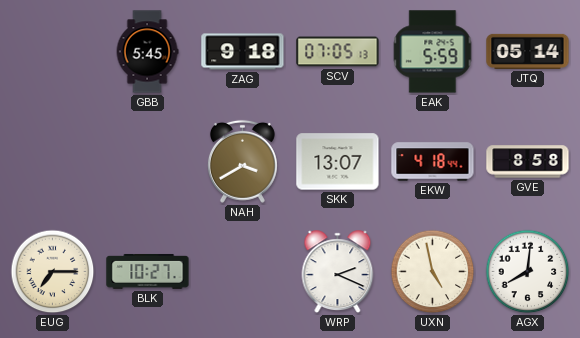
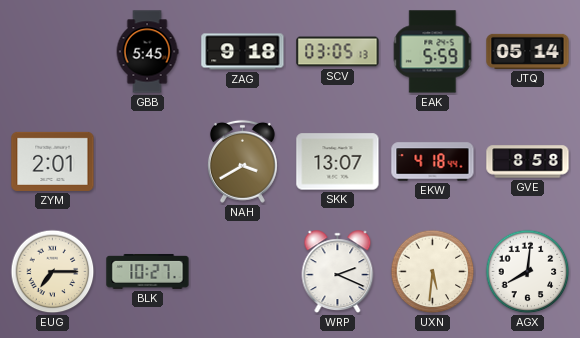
SCV: 07:05 -> 03:05
ZYM: none -> 2:01
UXN: 4:58 -> 5:31
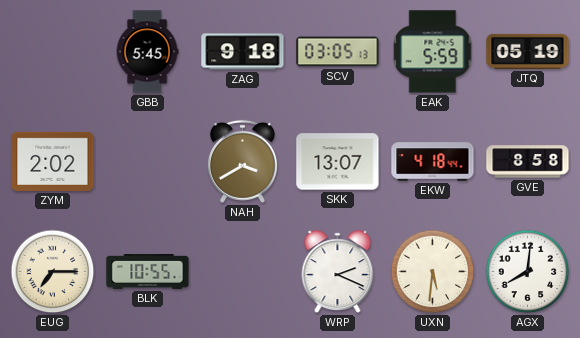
JTQ: 05:14 -> 05:19
ZYM: 2:01 -> 2:02
BLK: 10:27 -> 10:55
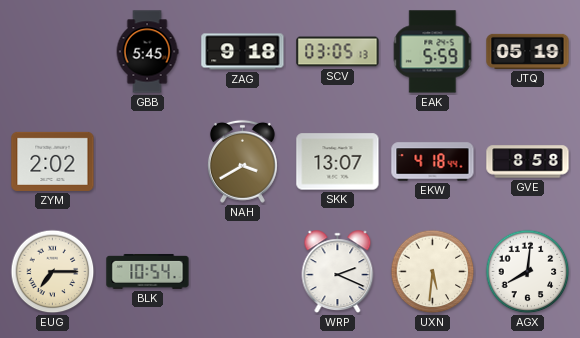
BLK: 10:55 -> 10:54
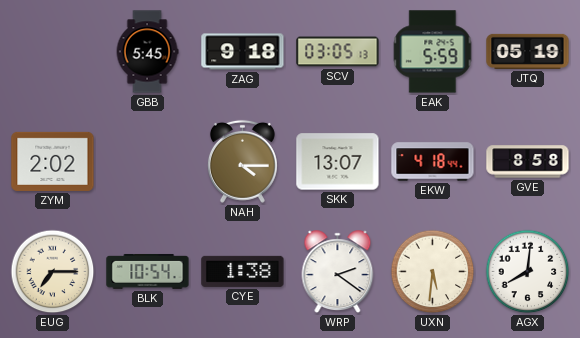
NAH: 3:40 -> 4:15
CYE: none -> 1:38
WRP: 2:19 -> 2:21
